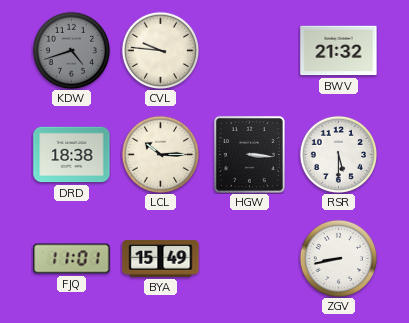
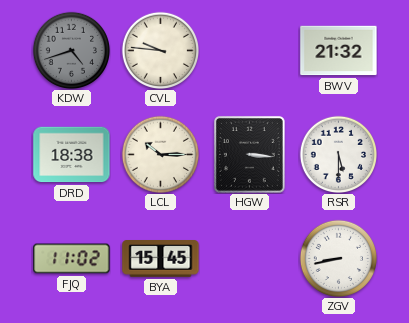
FJQ: 11:01 -> 11:02
BYA: 15:49 -> 15:45
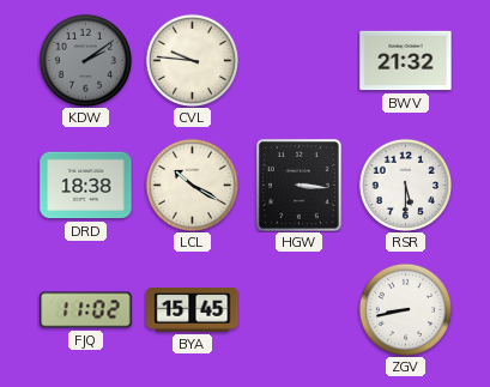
KDW: 4:42 -> 2:09
LCL: 10:15 -> 10:20
